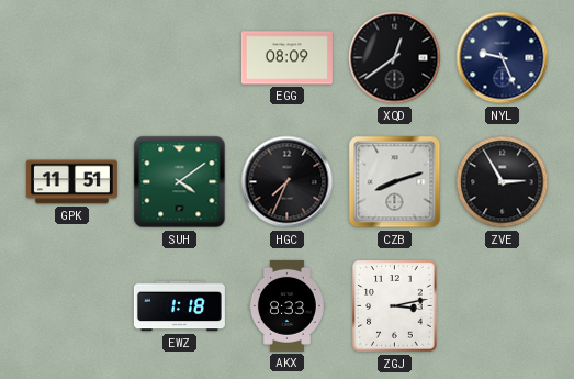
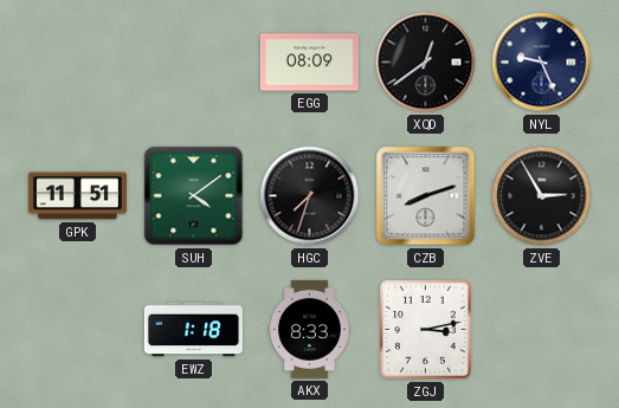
HGC: 7:34 -> 7:33
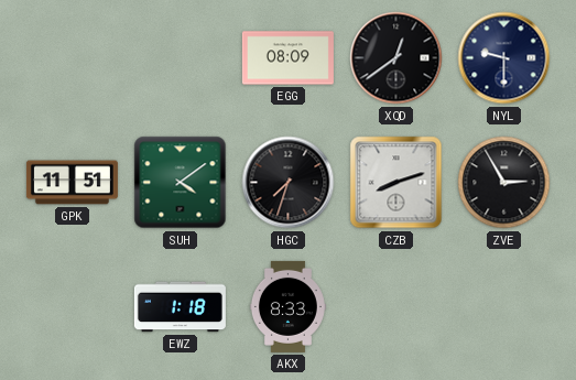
NYL: 9:26 -> 9:30
ZGJ: 3:13 -> none
